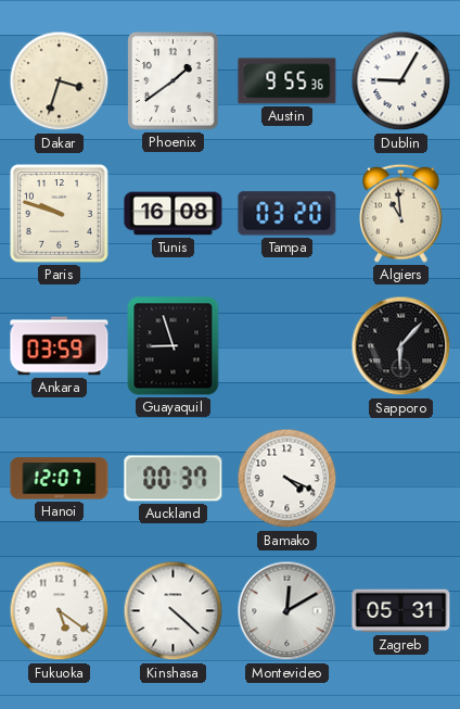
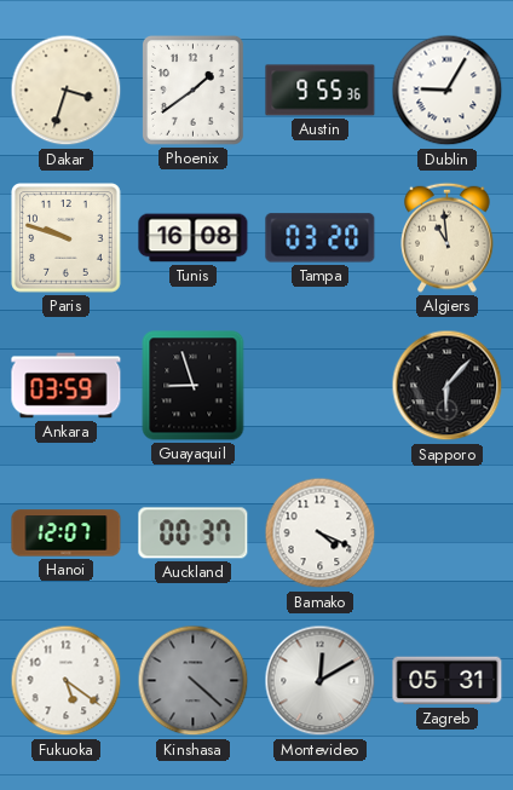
Kinshasa dial: white -> grey
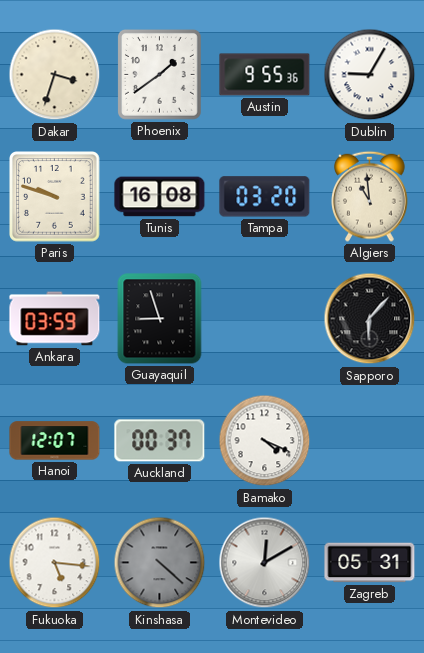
Fukuoka: 5:21 -> 5:16
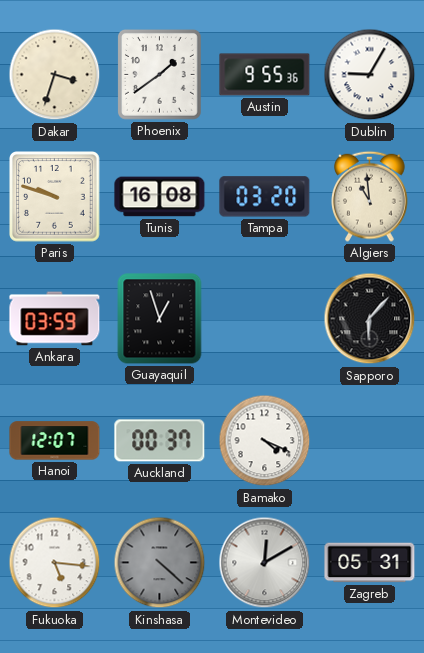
Guayaquil: 8:57 -> 12:57
